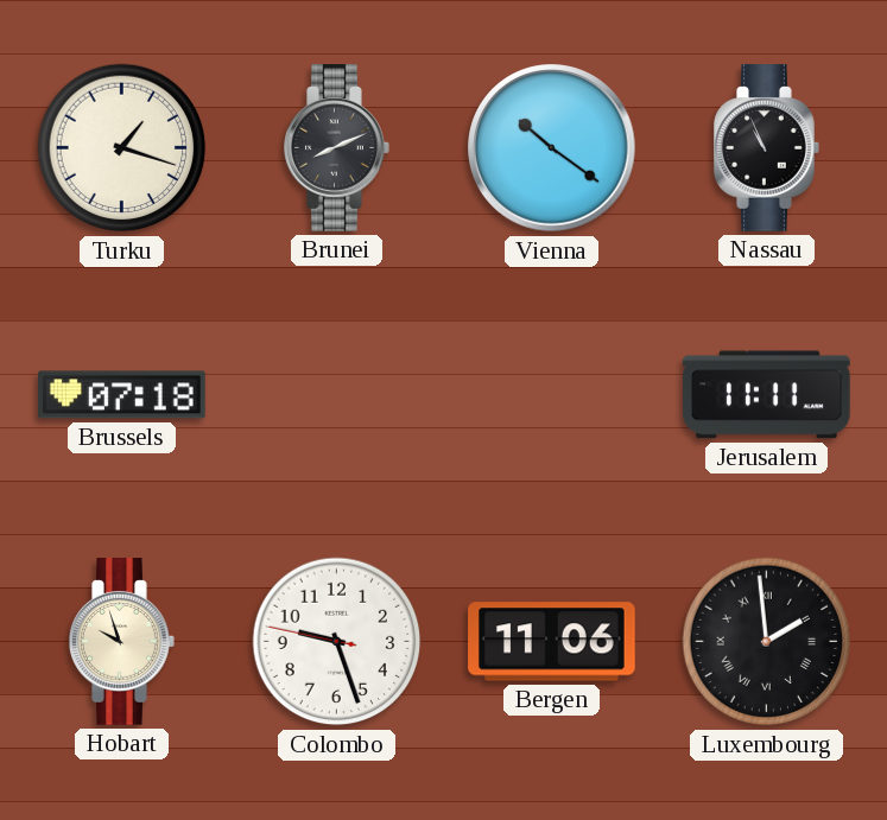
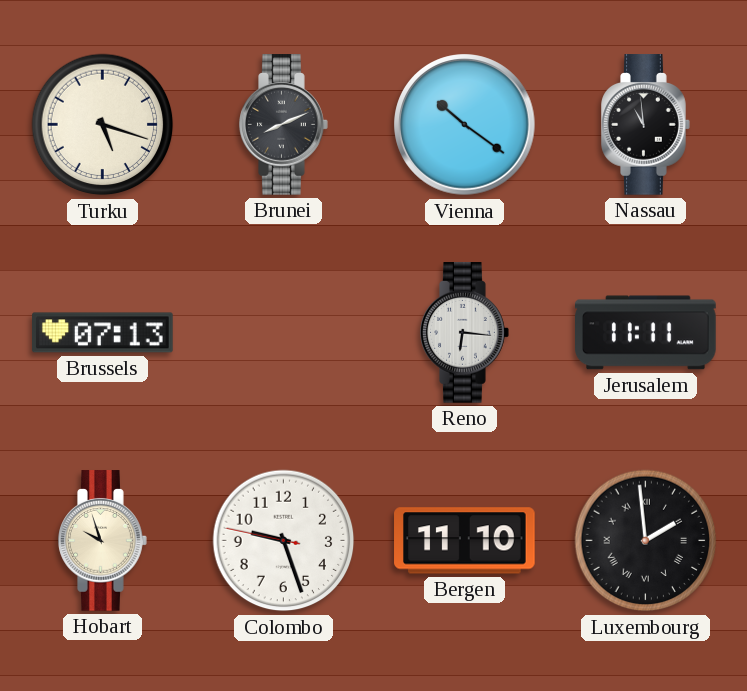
Turku: 1:18 -> 5:18
Nassau: 10:56 -> 10:59
Brussels: 07:18 -> 07:13
Reno: none -> 6:16
Bergen: 11:06 -> 11:10
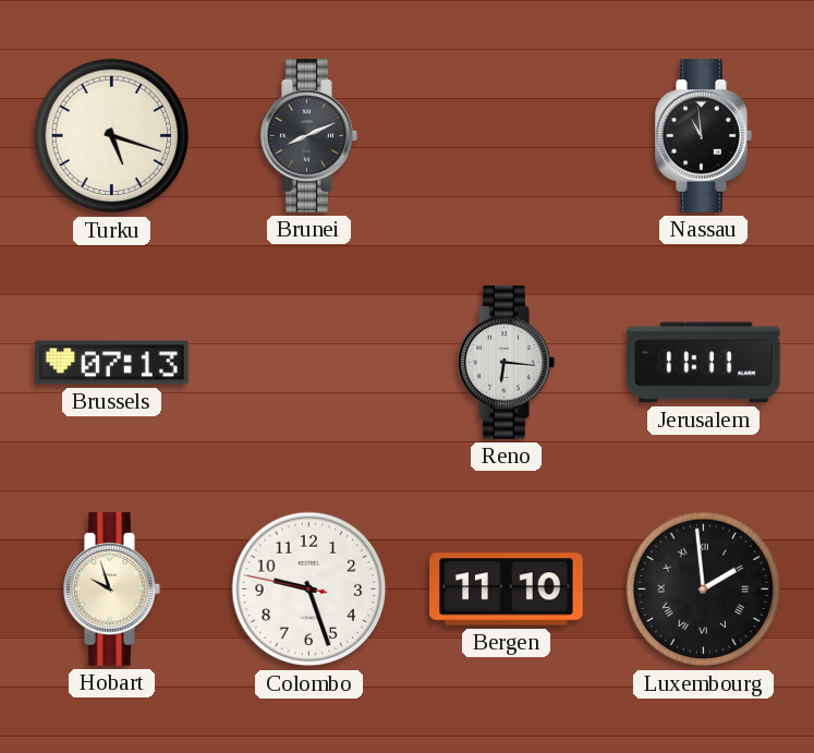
Vienna: 10:21 -> none
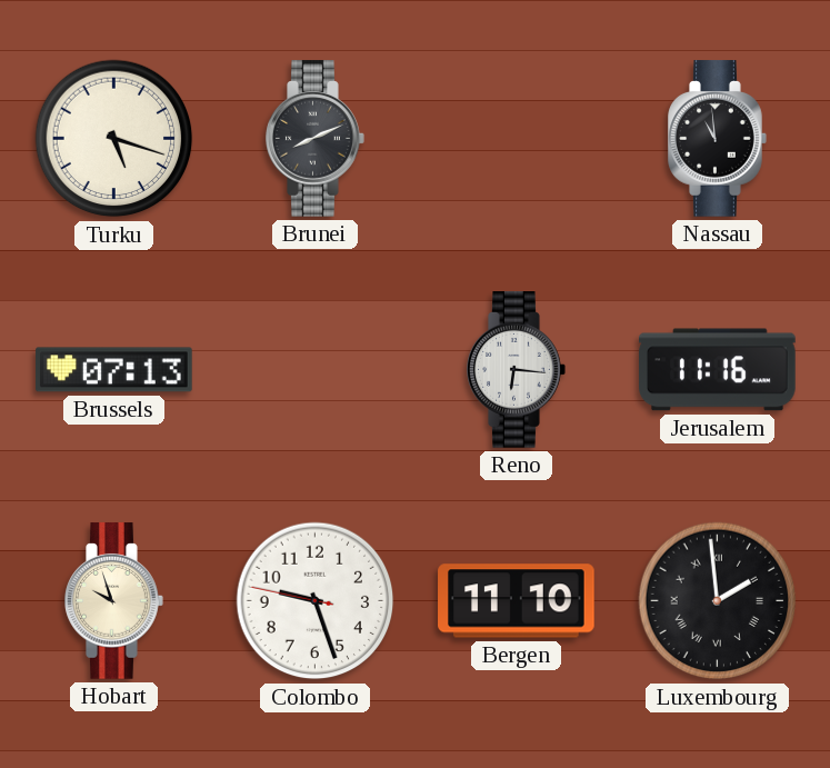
Jerusalem: 11:11 -> 11:16
